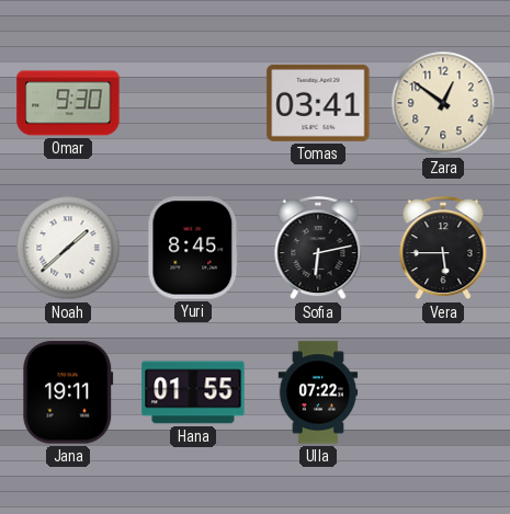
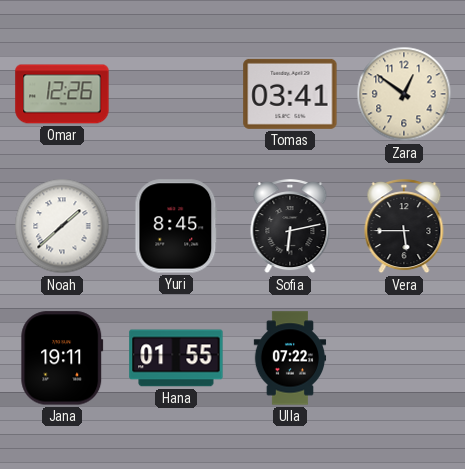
Omar: 9:30 -> 12:26
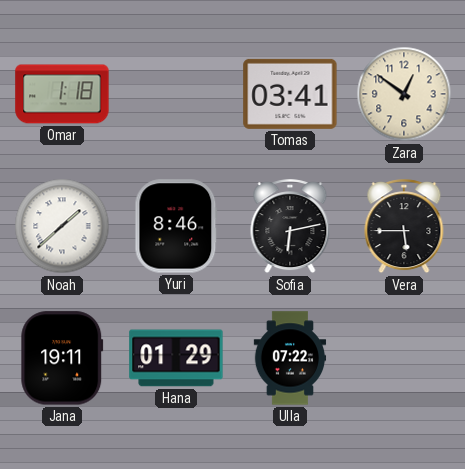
Omar: 12:26 -> 1:18
Yuri: 8:45 -> 8:46
Hana: 01:55 -> 01:29
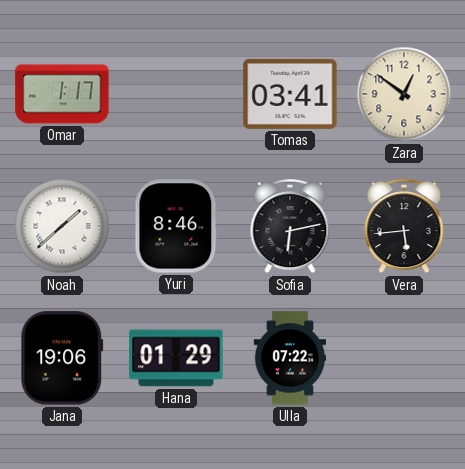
Omar: 1:18 -> 1:17
Vera: 5:45 -> 5:44
Jana: 19:11 -> 19:06
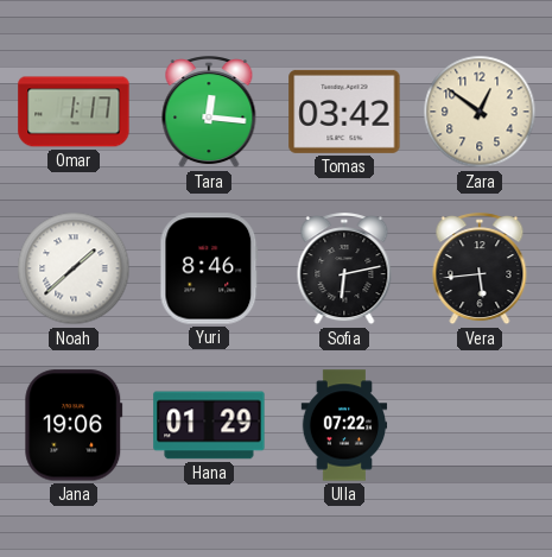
Tara: none -> 12:16
Tomas: 03:41 -> 03:42
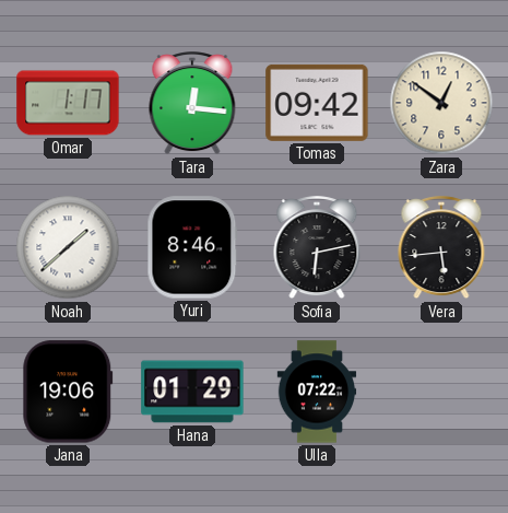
Tomas: 03:42 -> 09:42
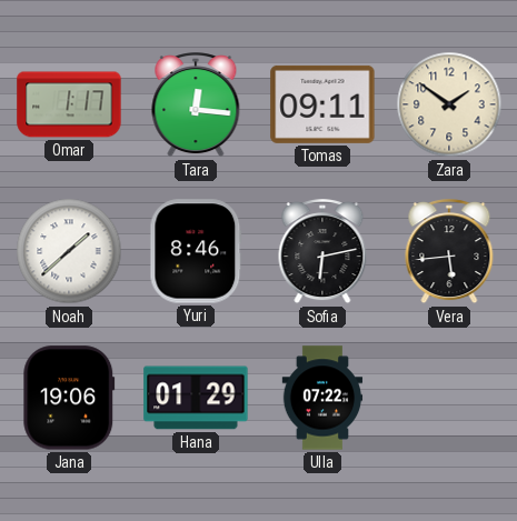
Tomas: 09:42 -> 09:11
Zara: 12:51 -> 1:51
